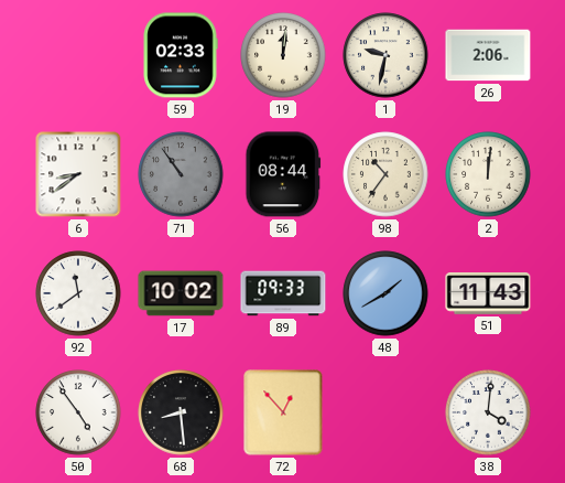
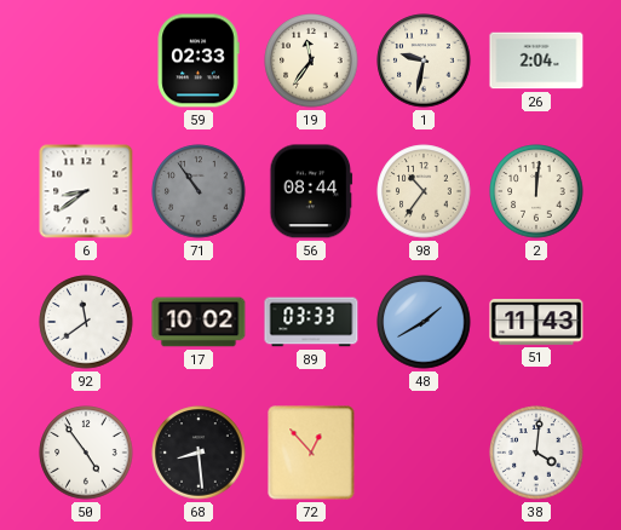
19: 12:01 -> 11:36
26: 2:06 -> 2:04
89: 09:33 -> 03:33
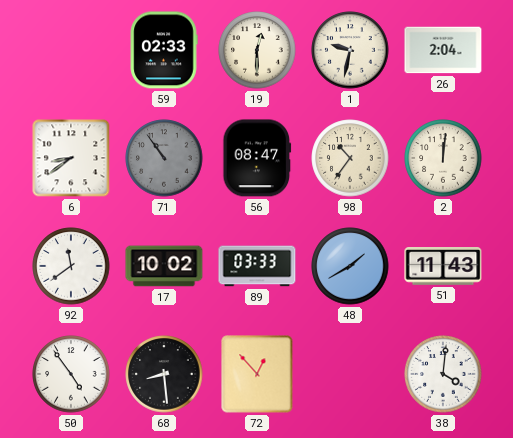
19: 11:36 -> 12:30
56: 08:44 -> 08:47
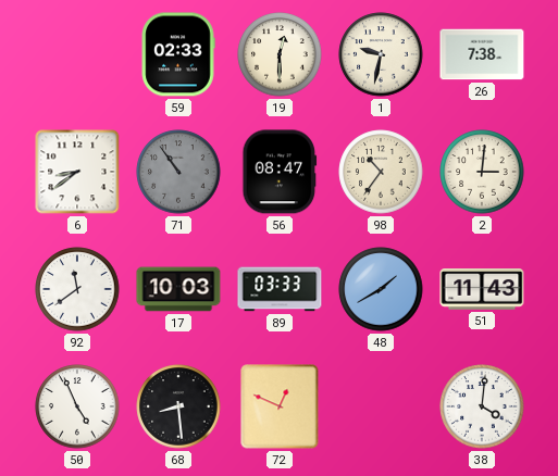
26: 2:04 -> 7:38
2: 12:01 -> 3:01
17: 10:02 -> 10:03
50: 4:54 -> 4:56
72: 12:53 -> 12:49
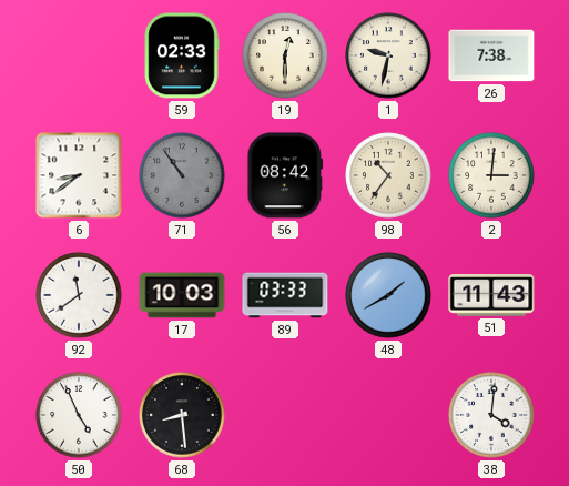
56: 08:47 -> 08:42
72: 12:49 -> none
